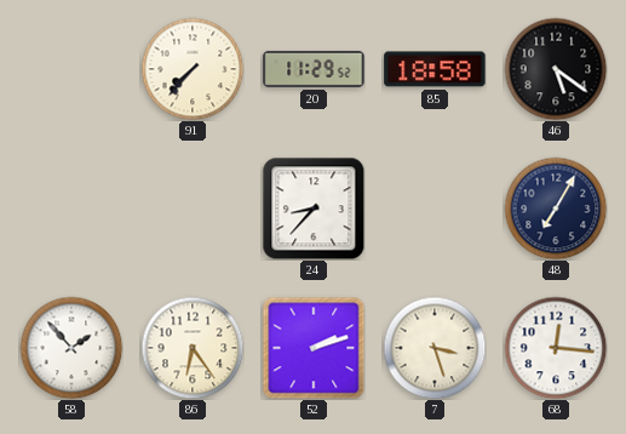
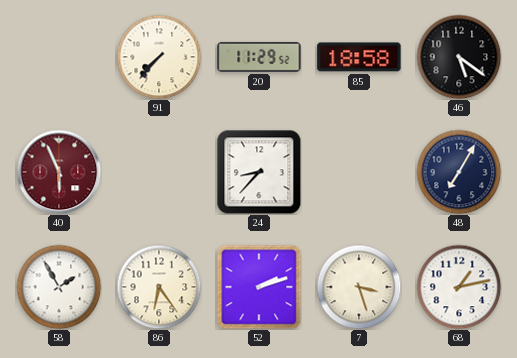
40: none -> 5:56
58: 1:53 -> 1:55
68: 12:16 -> 1:13
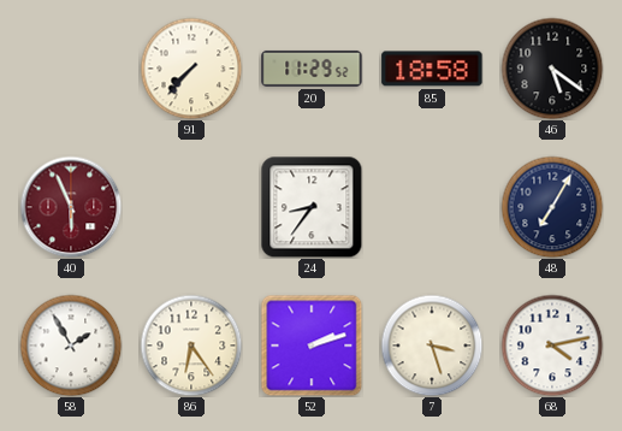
24: 8:37 -> 8:36
68: 1:13 -> 4:13
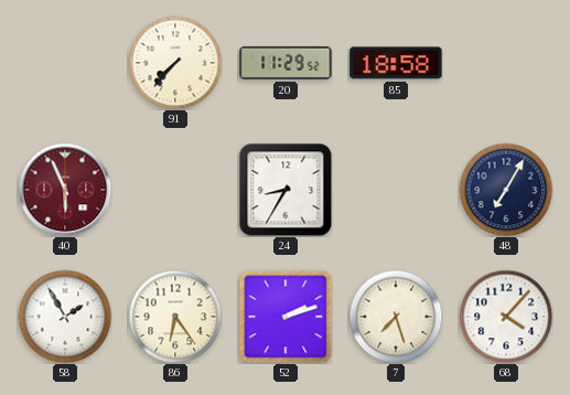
46: 5:21 -> none
24: 8:36 -> 8:35
7: 3:27 -> 7:27
68: 4:13 -> 4:07
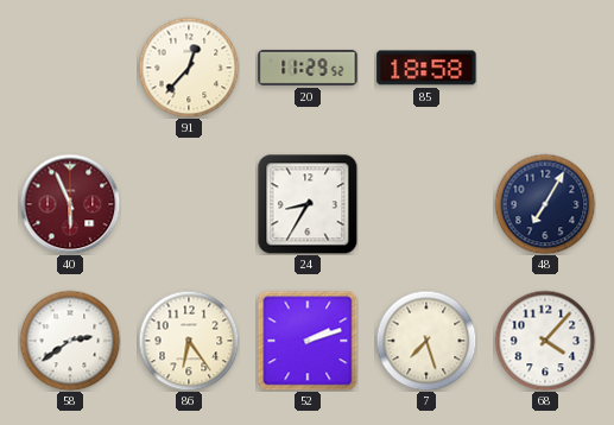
91: 7:37 -> 12:37
58: 1:55 -> 2:39
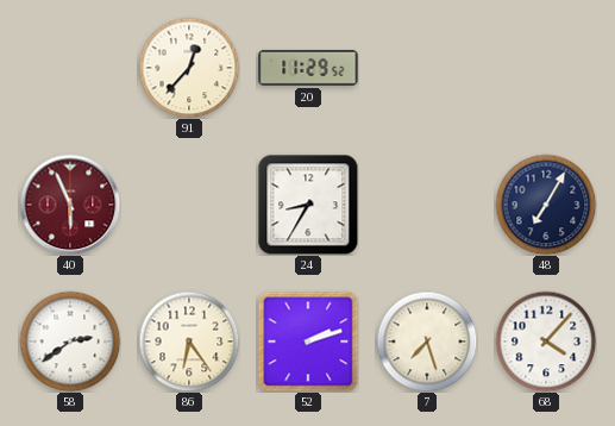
85: 18:58 -> none
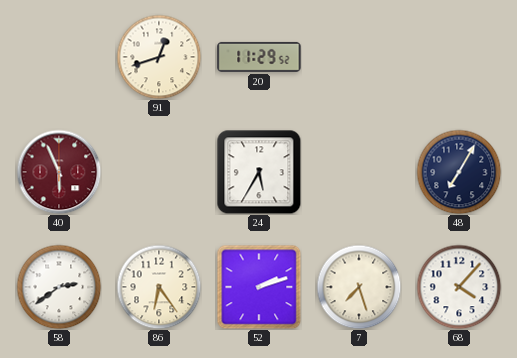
91: 12:37 -> 12:42
24: 8:35 -> 5:35
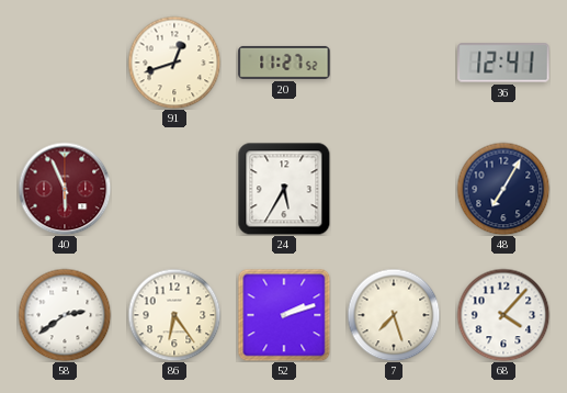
20: 11:29 -> 11:27
36: none -> 12:41
